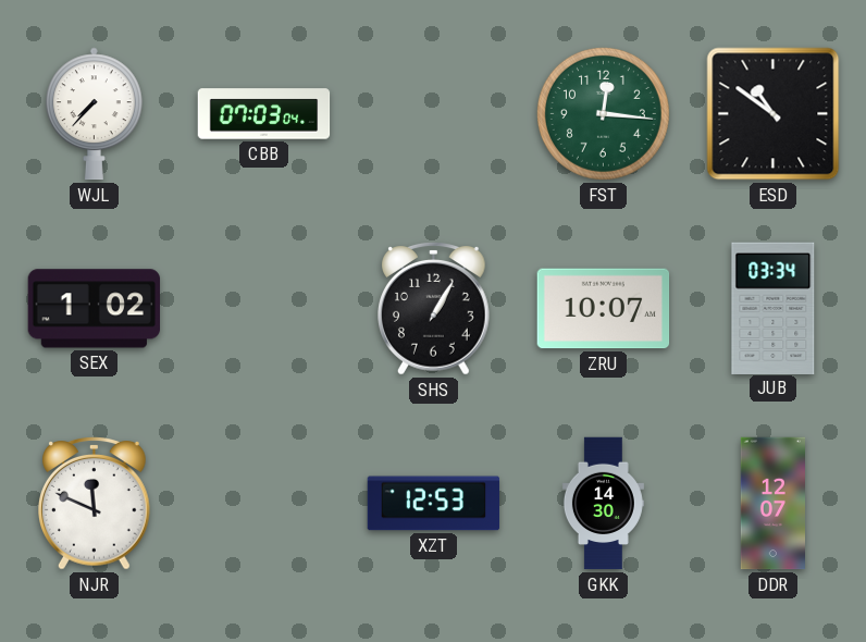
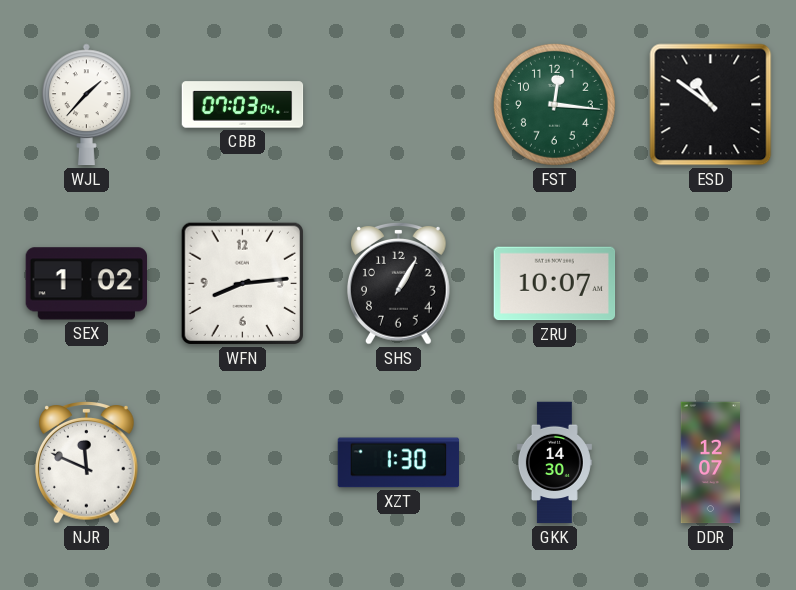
WJL: 7:37 -> 1:37
WFN: none -> 8:14
JUB: 03:34 -> none
XZT: 12:53 -> 1:30
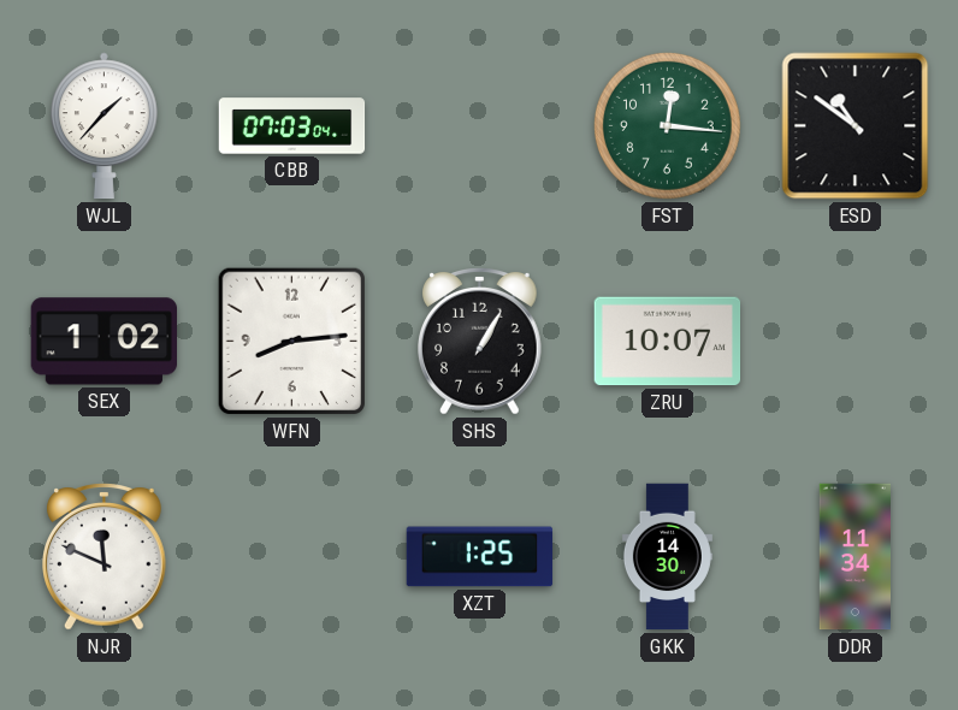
XZT: 1:30 -> 1:25
DDR: 12:07 -> 11:34
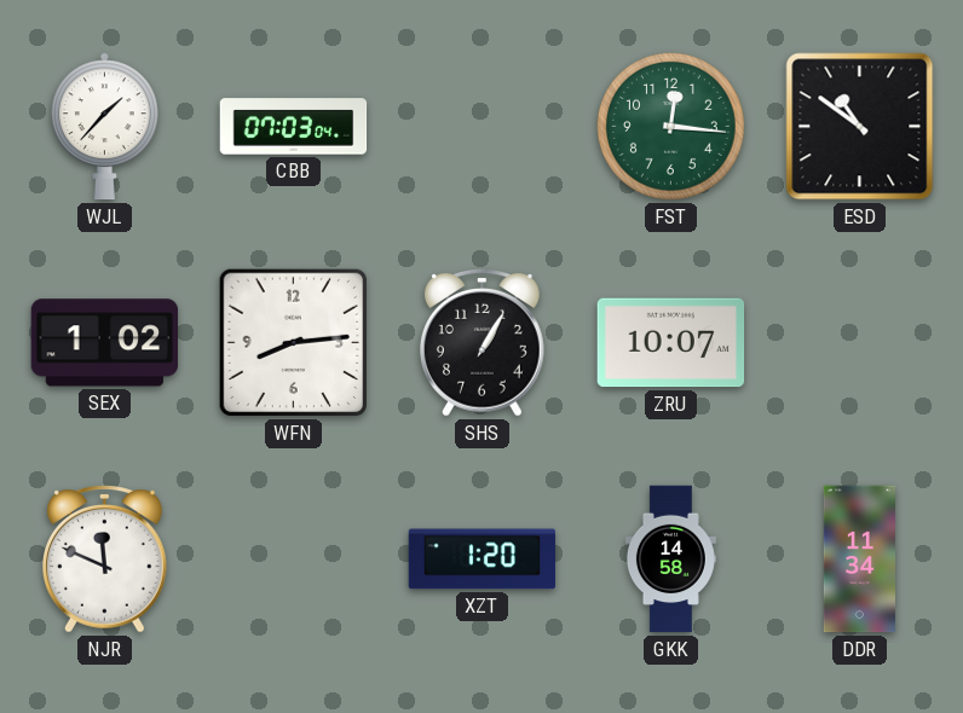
XZT: 1:25 -> 1:20
GKK: 14:30 -> 14:58
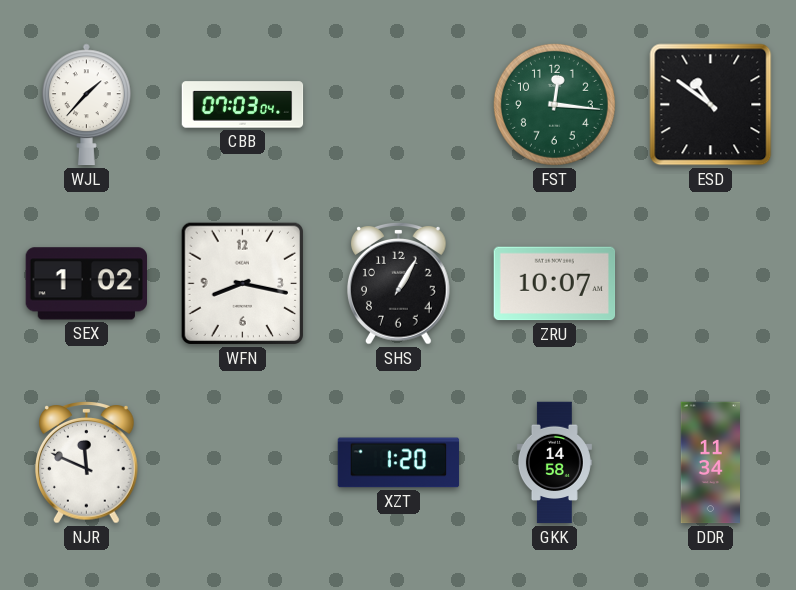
WFN: 8:14 -> 8:17
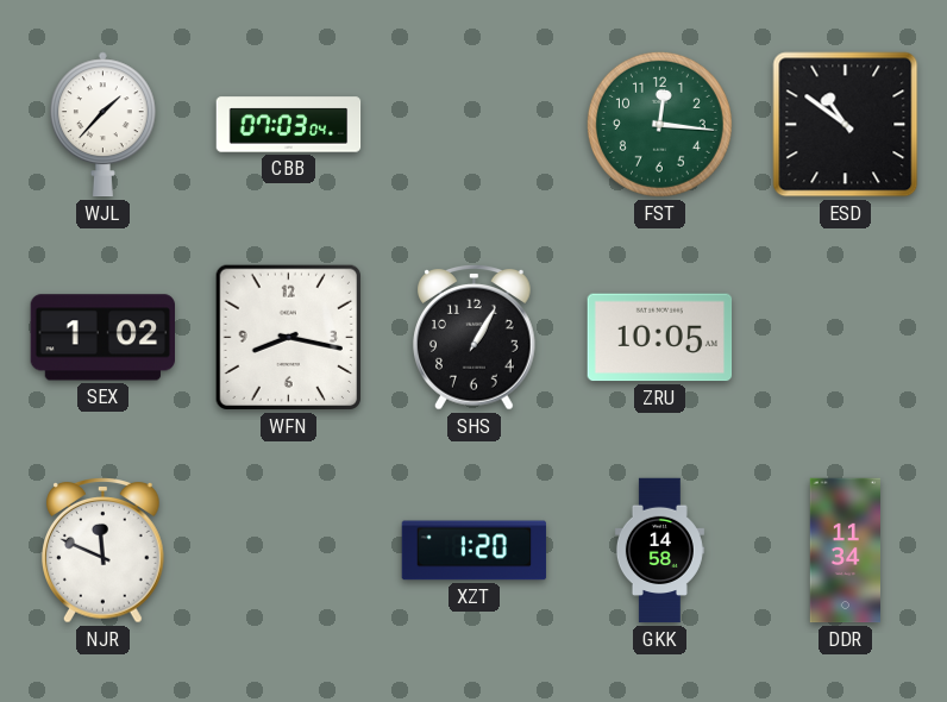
ZRU: 10:07 -> 10:05
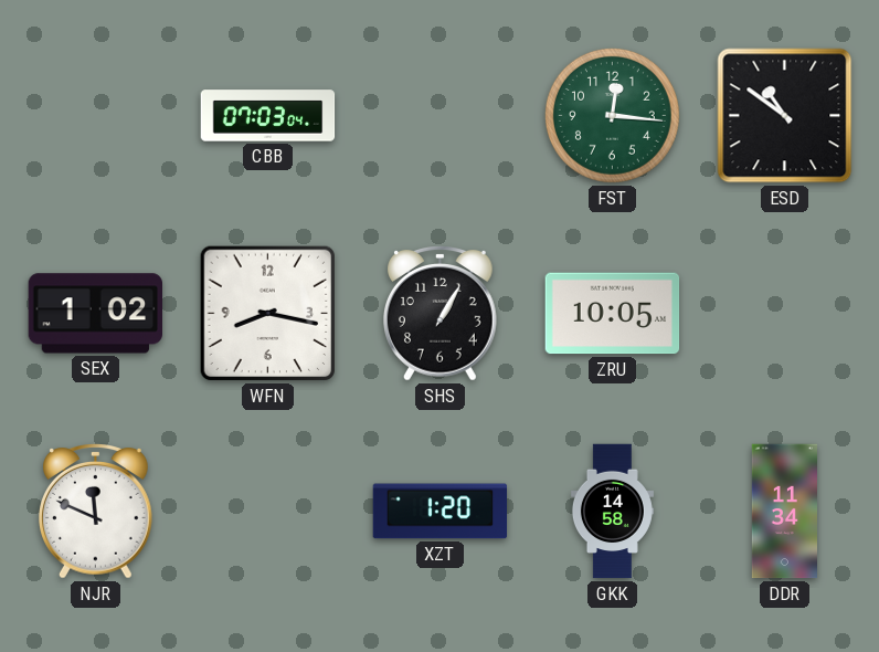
WJL: 1:37 -> none
